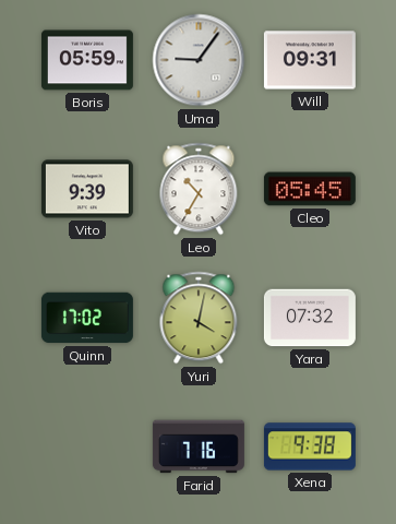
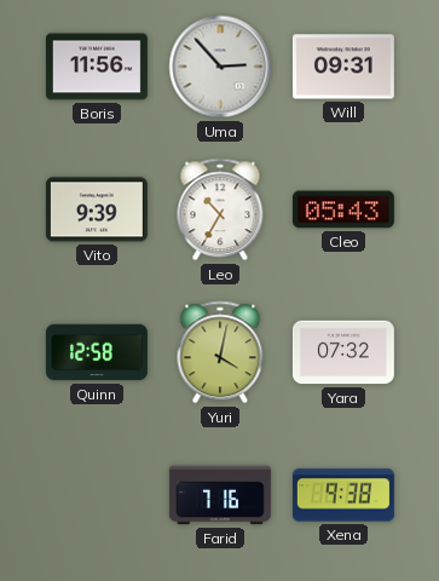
Boris: 05:59 -> 11:56
Uma: 9:06 -> 2:53
Cleo: 05:45 -> 05:43
Quinn: 17:02 -> 12:58
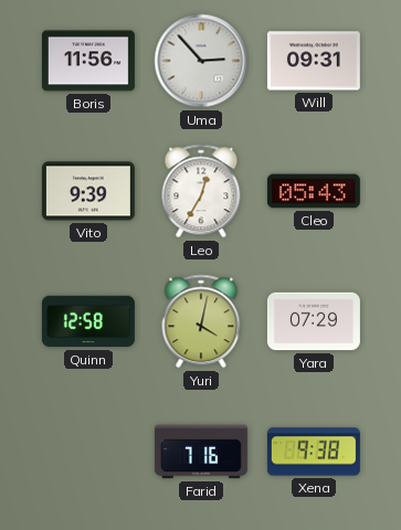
Leo: 10:35 -> 12:35
Yara: 07:32 -> 07:29
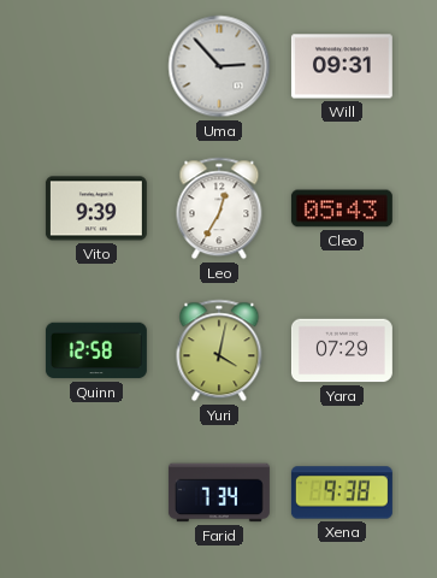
Boris: 11:56 -> none
Farid: 7:16 -> 7:34
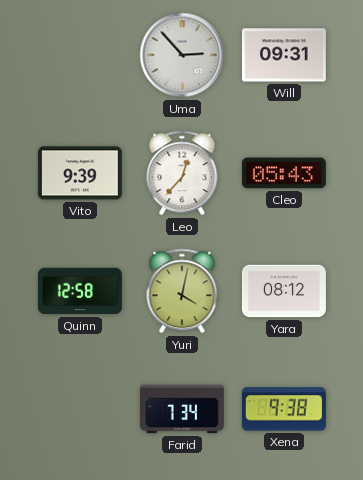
Leo: 12:35 -> 12:37
Yara: 07:29 -> 08:12
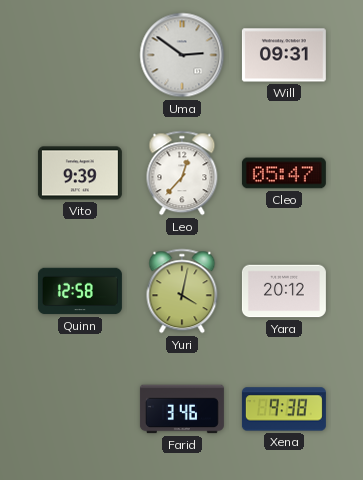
Uma: 2:53 -> 2:51
Cleo: 05:43 -> 05:47
Yara: 08:12 -> 20:12
Farid: 7:34 -> 3:46
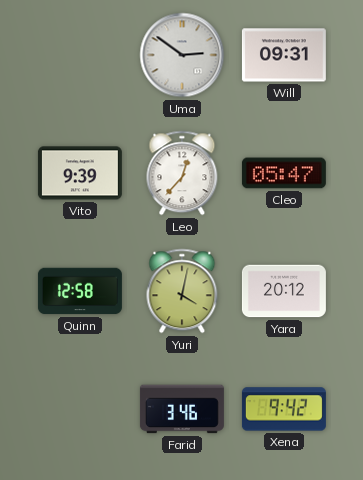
Xena: 9:38 -> 9:42
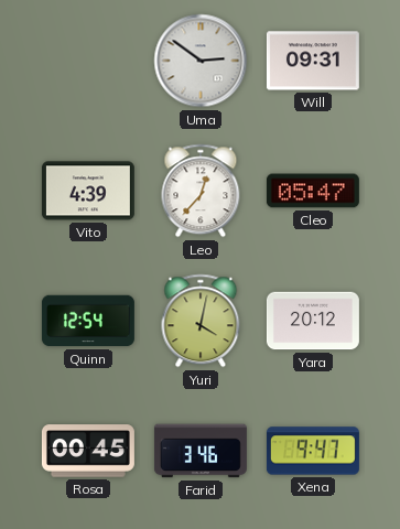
Vito: 9:39 -> 4:39
Quinn: 12:58 -> 12:54
Rosa: none -> 00:45
Xena: 9:42 -> 9:47
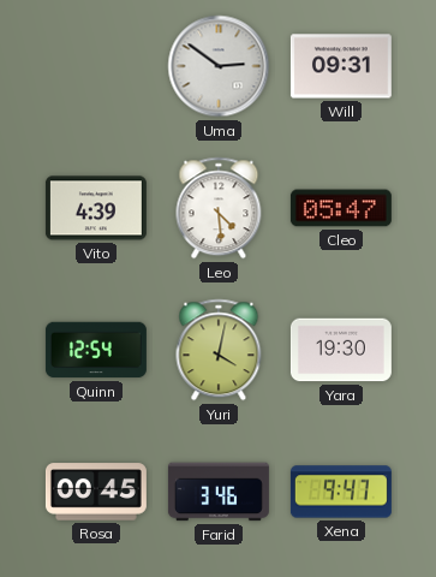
Leo: 12:37 -> 4:29
Yara: 20:12 -> 19:30
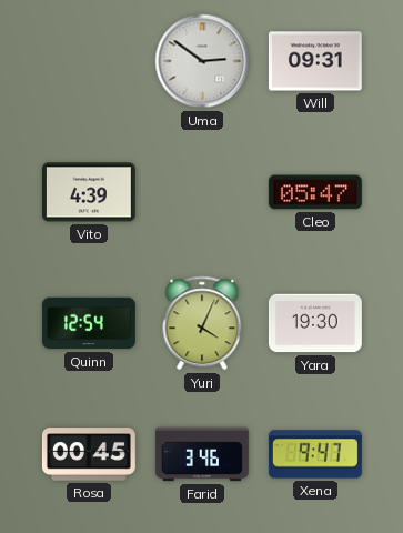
Leo: 4:29 -> none
Yuri: 4:02 -> 4:04
